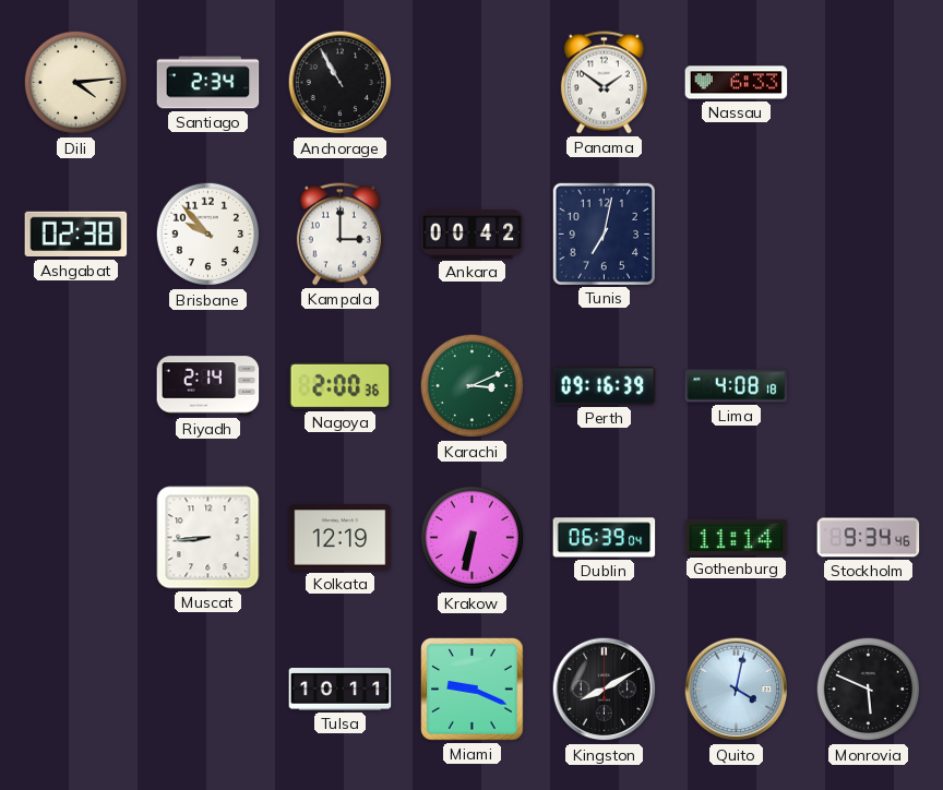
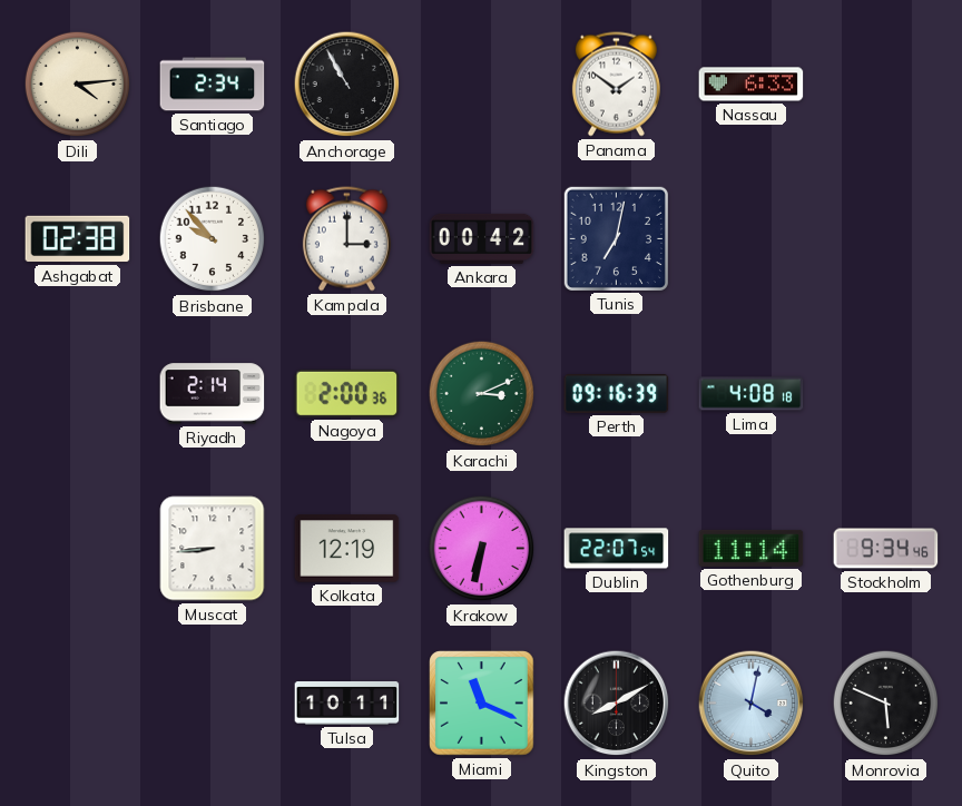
Dublin: 06:39 -> 22:07
Miami: 9:19 -> 11:19
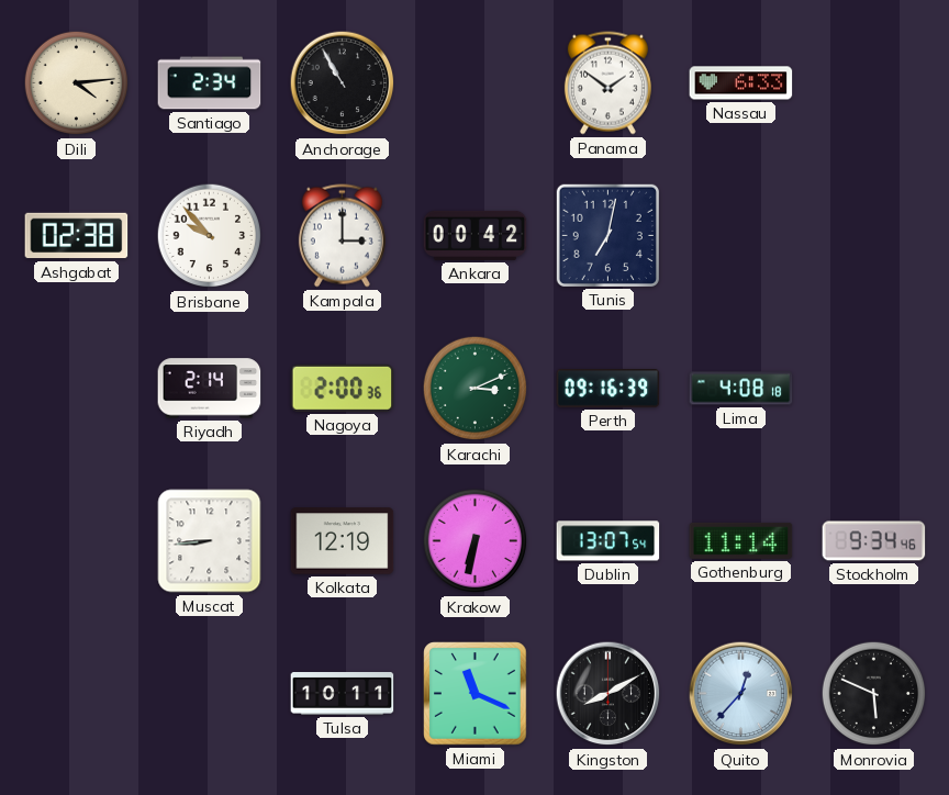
Dublin: 22:07 -> 13:07
Quito: 4:02 -> 12:37
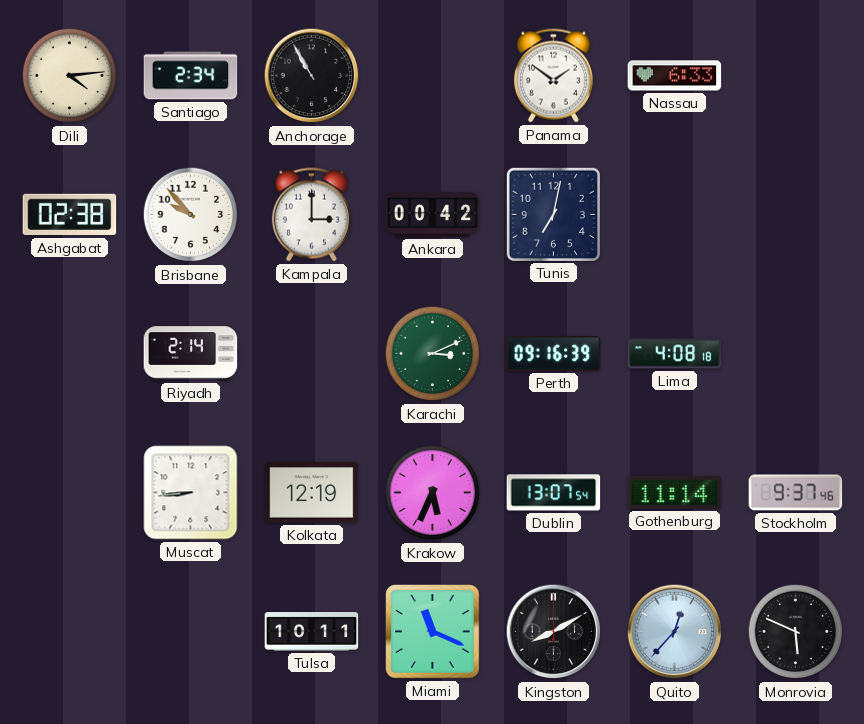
Nagoya: 2:00 -> none
Krakow: 6:32 -> 5:34
Stockholm: 9:34 -> 9:37
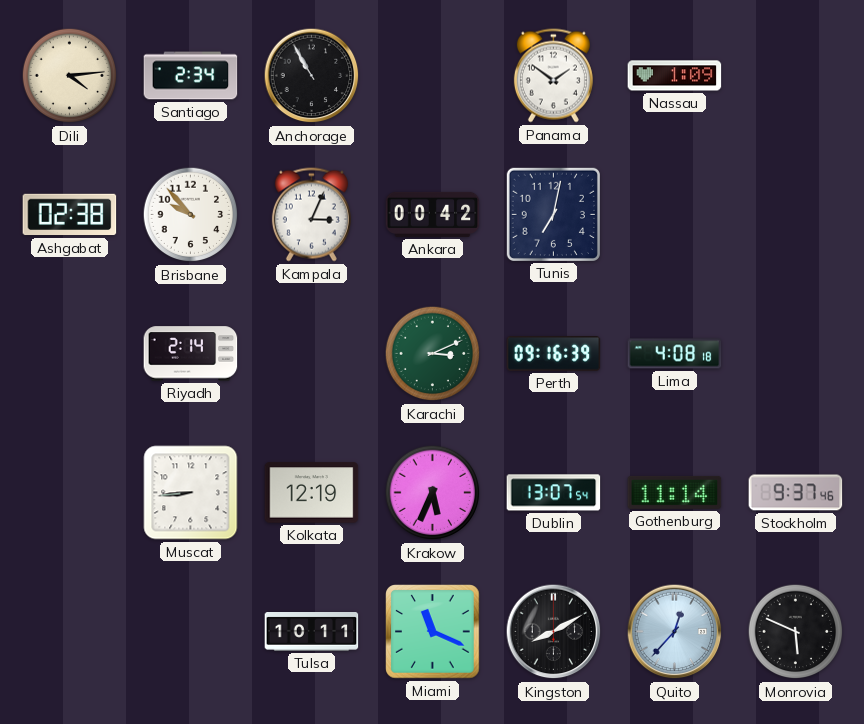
Nassau: 6:33 -> 1:09
Kampala: 3:00 -> 3:04
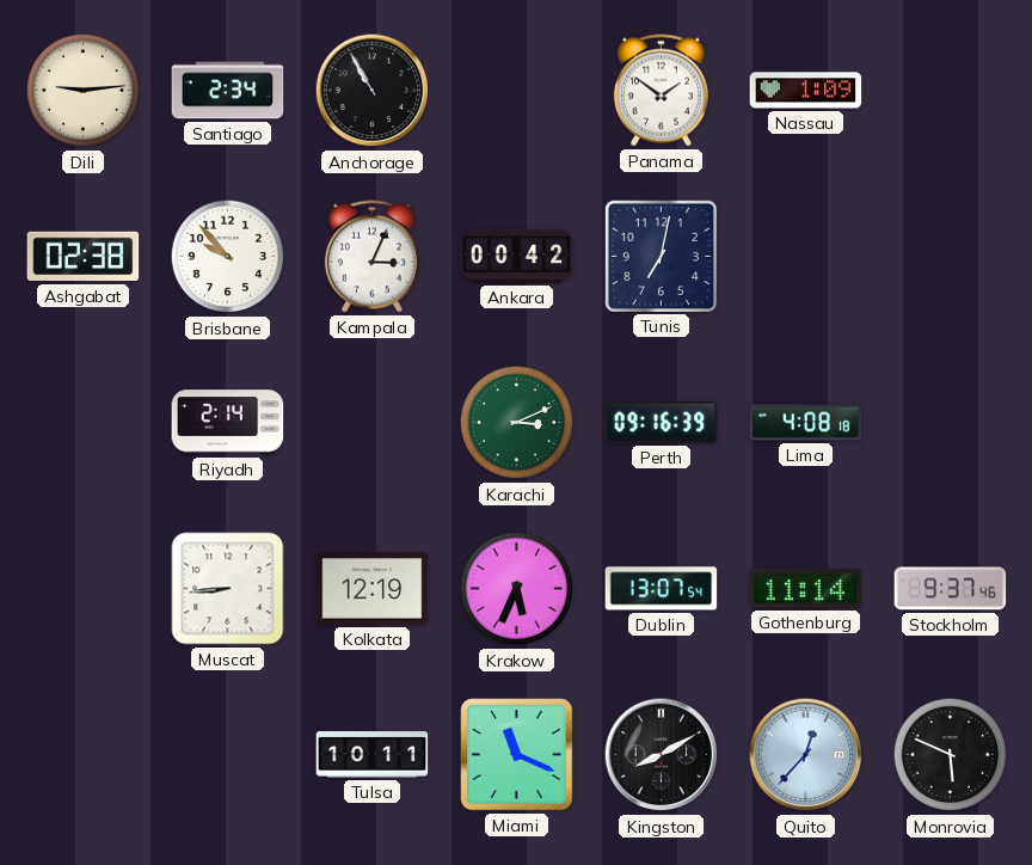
Dili: 4:14 -> 9:14
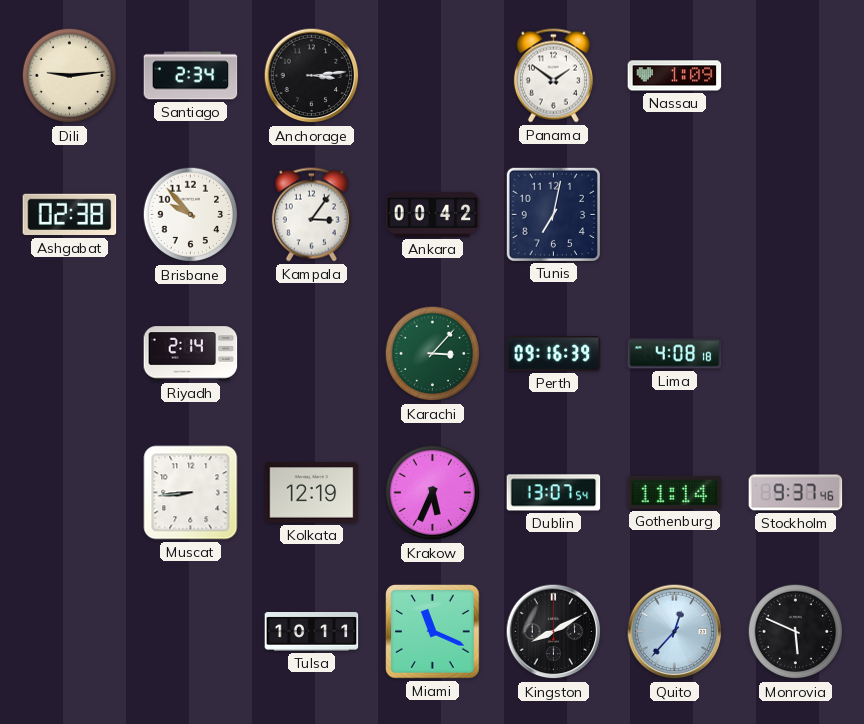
Anchorage: 10:55 -> 3:14
Kampala: 3:04 -> 3:06
Karachi: 3:11 -> 3:07
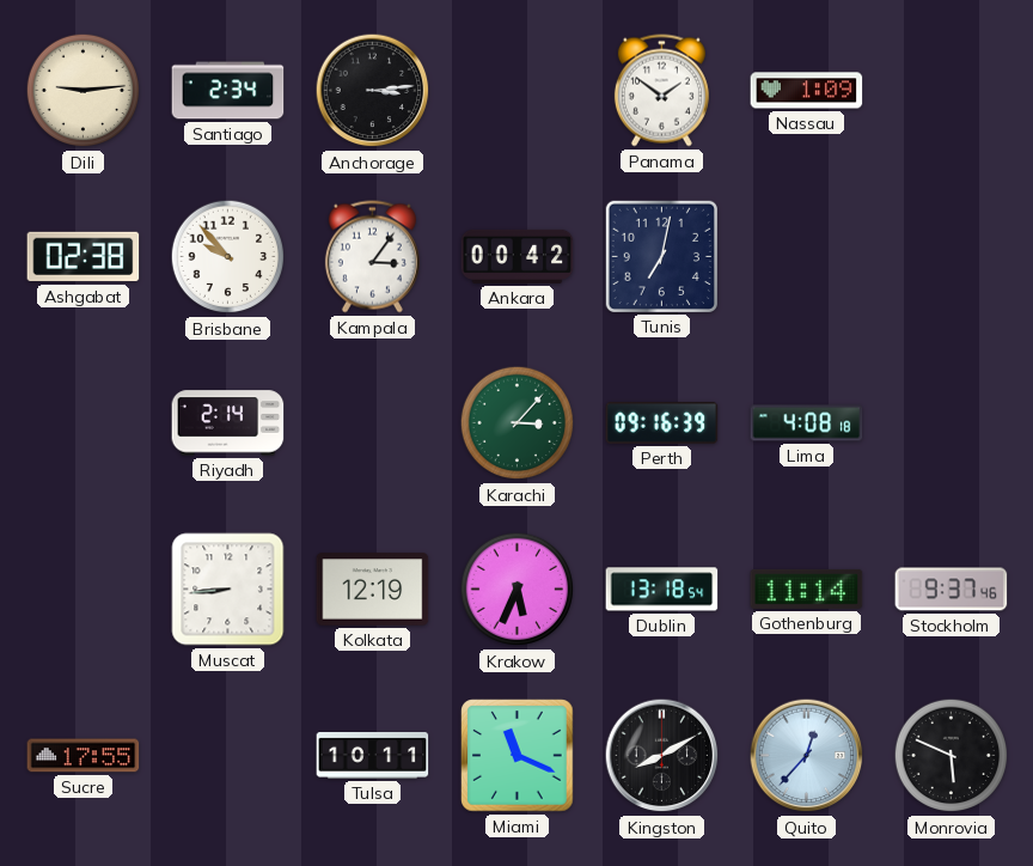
Dublin: 13:07 -> 13:18
Sucre: none -> 17:55
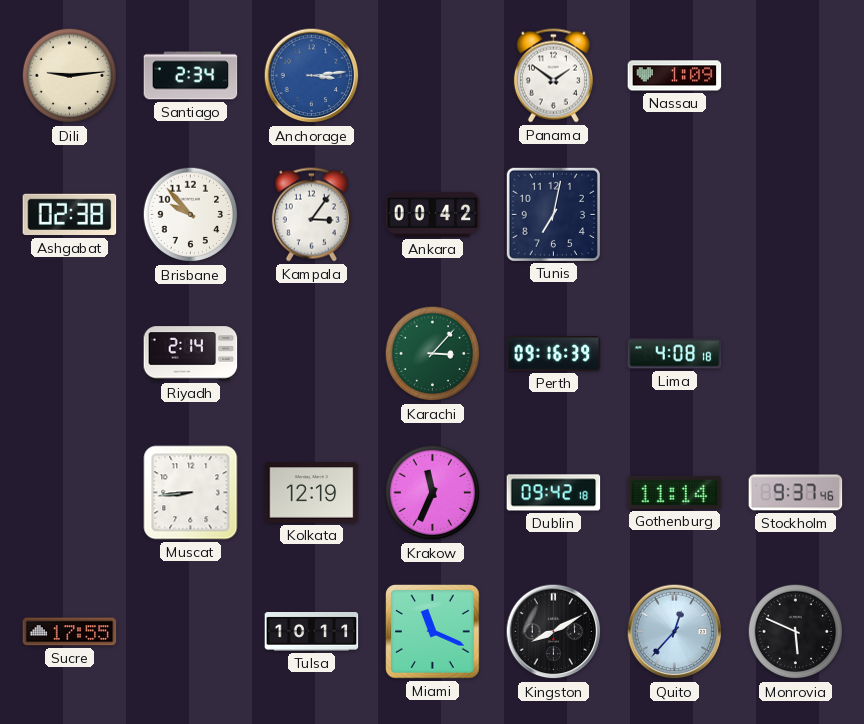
Anchorage dial: black -> blue
Krakow: 5:34 -> 11:34
Dublin: 13:18 -> 09:42
